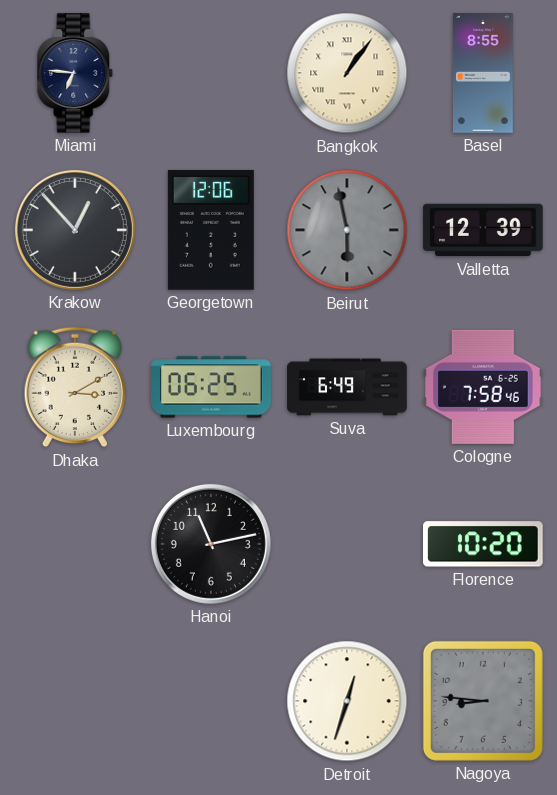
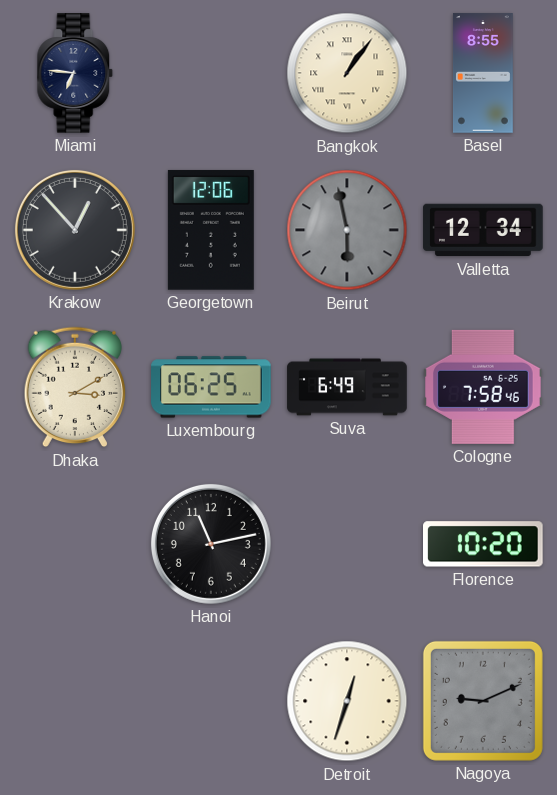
Valletta: 12:39 -> 12:34
Nagoya: 8:46 -> 9:11
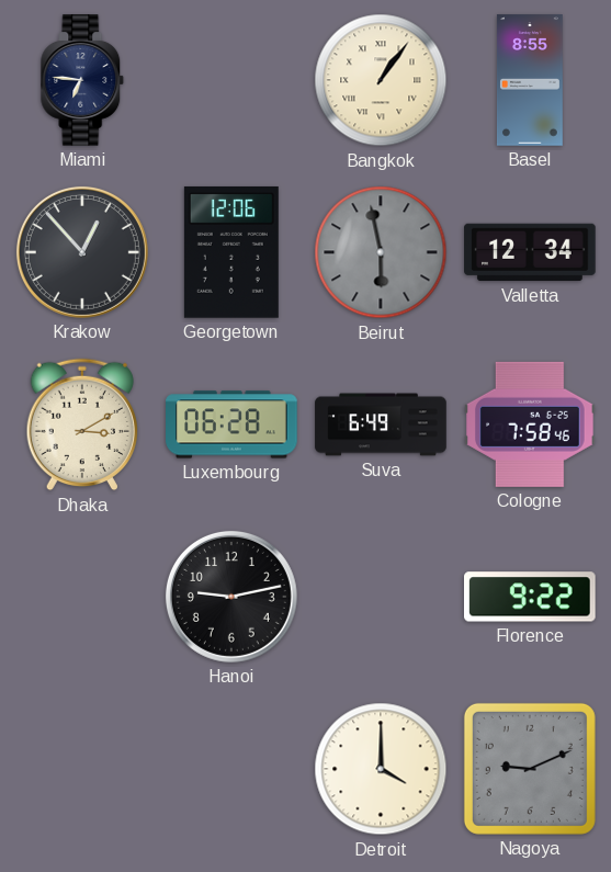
Luxembourg: 06:25 -> 06:28
Hanoi: 11:13 -> 9:13
Florence: 10:20 -> 9:22
Detroit: 12:33 -> 4:00
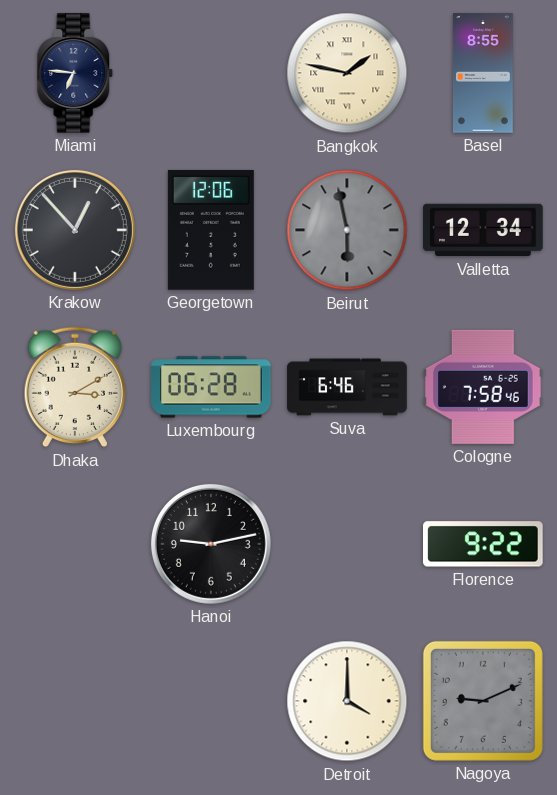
Bangkok: 1:06 -> 1:47
Suva: 6:49 -> 6:46
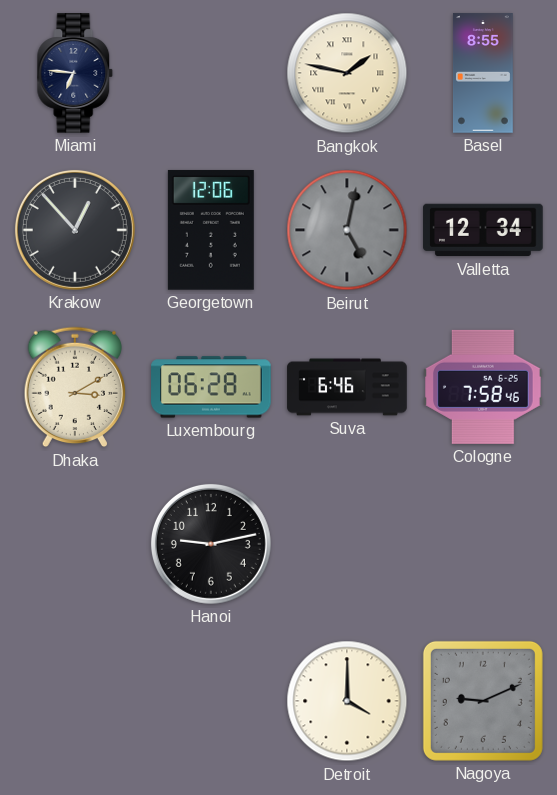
Beirut: 5:58 -> 5:02
Florence: 9:22 -> none
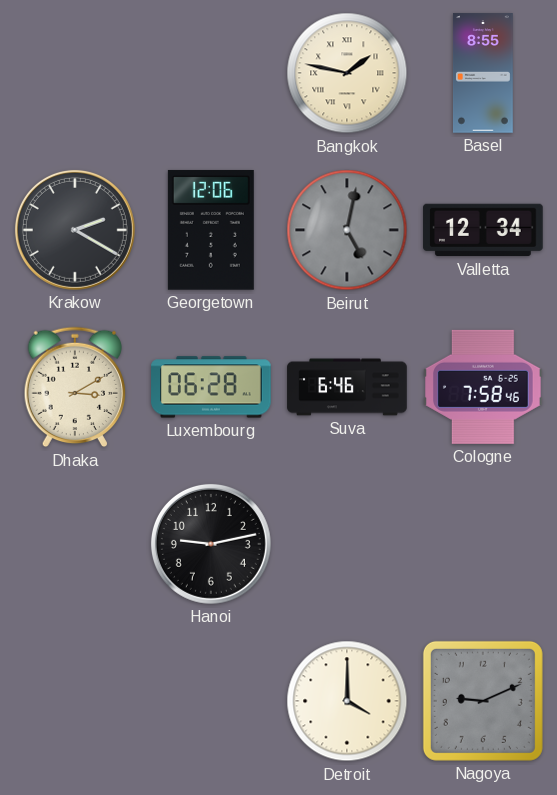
Miami: 6:46 -> none
Krakow: 12:53 -> 2:20
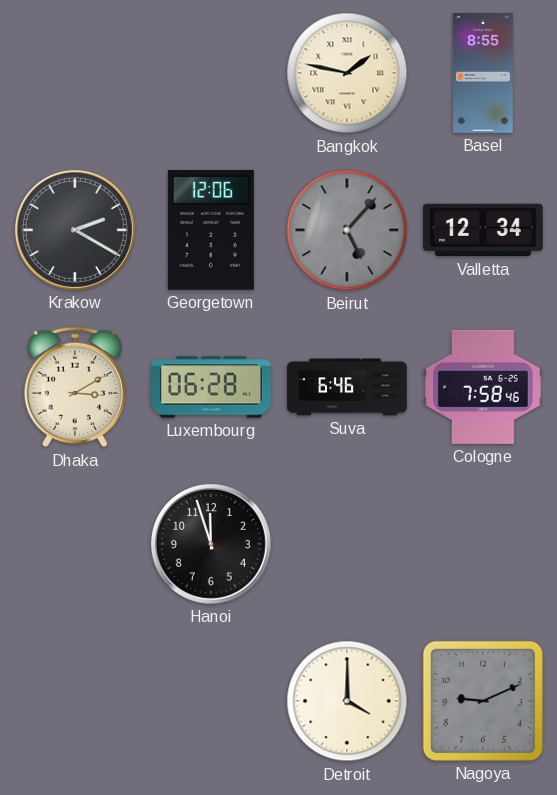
Beirut: 5:02 -> 5:07
Hanoi: 9:13 -> 11:57
